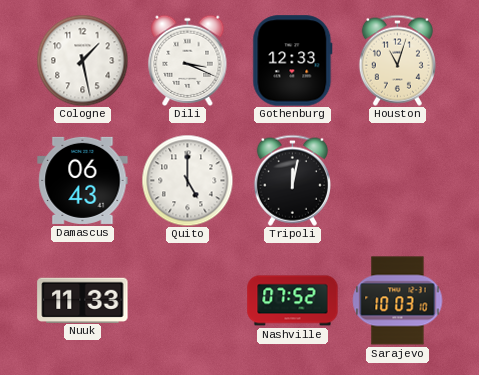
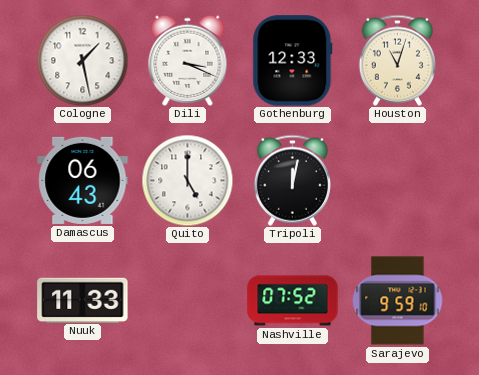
Sarajevo: 10:03 -> 9:59
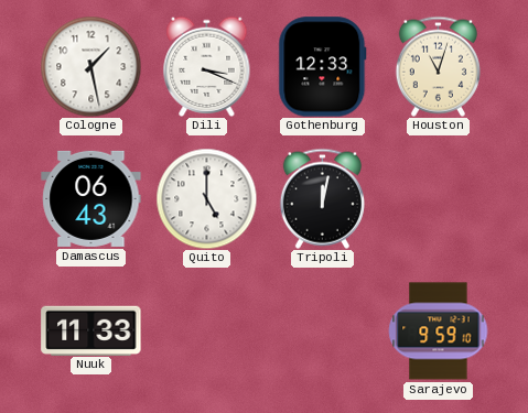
Nashville: 07:52 -> none
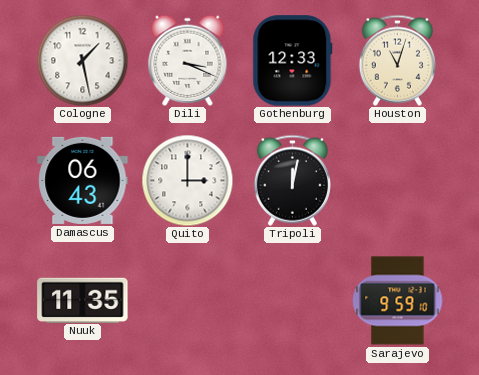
Quito: 5:00 -> 3:00
Nuuk: 11:33 -> 11:35
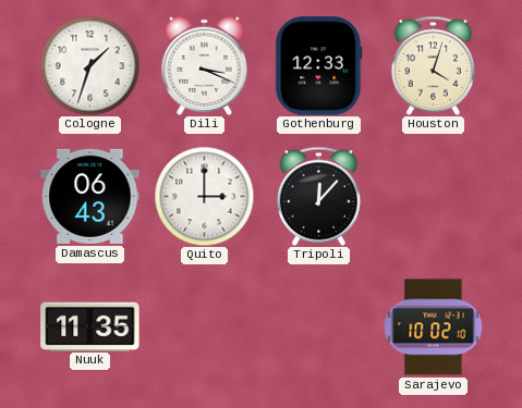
Cologne: 1:28 -> 1:33
Houston: 11:03 -> 4:03
Tripoli: 12:02 -> 12:07
Sarajevo: 9:59 -> 10:02
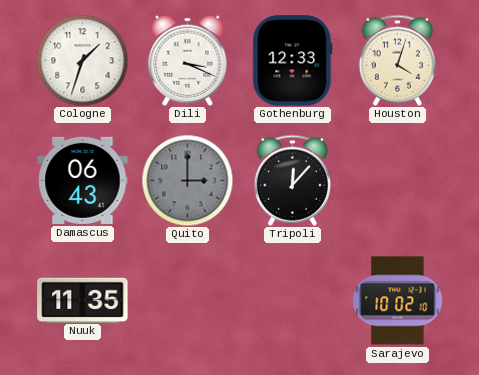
Quito dial: white -> grey
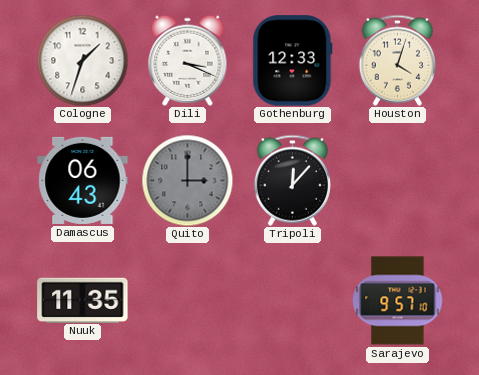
Sarajevo: 10:02 -> 9:57
